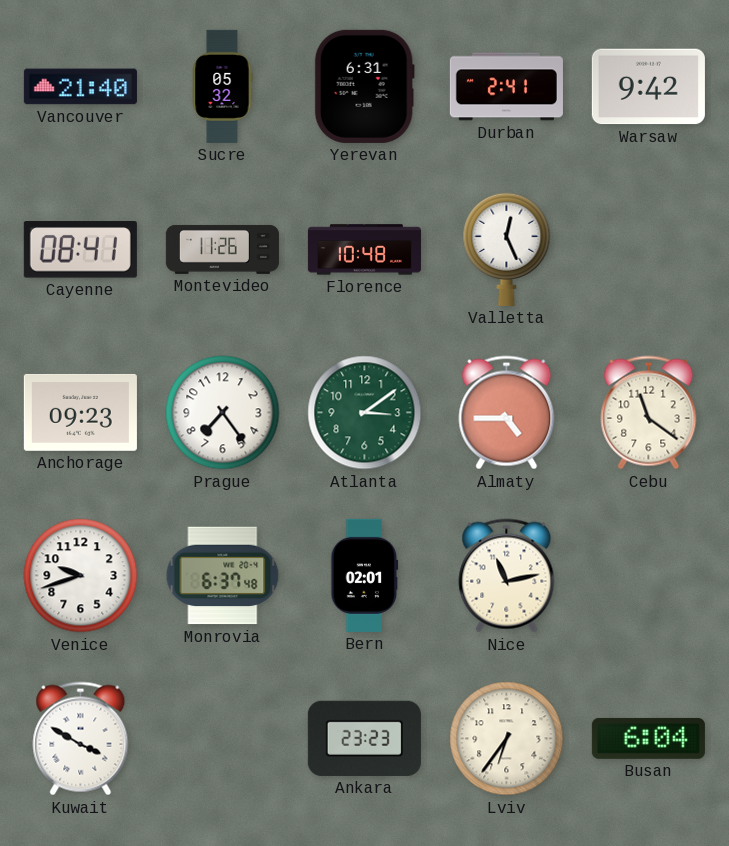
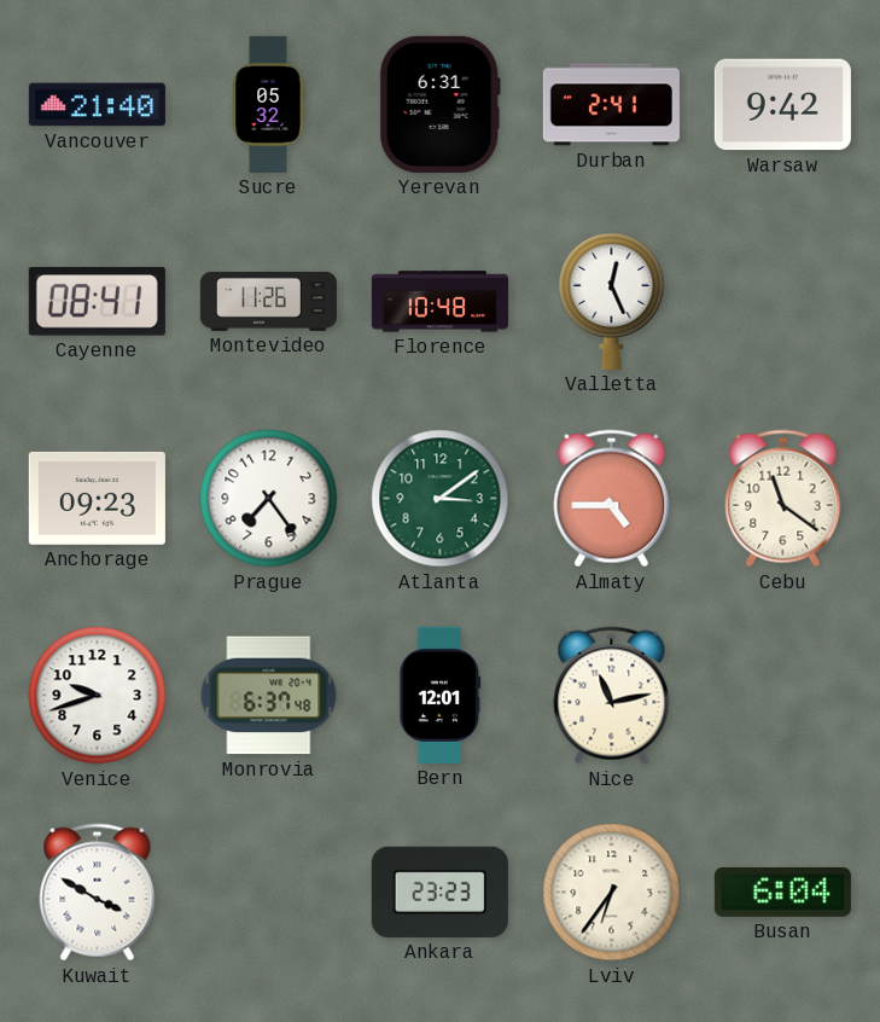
Bern: 02:01 -> 12:01
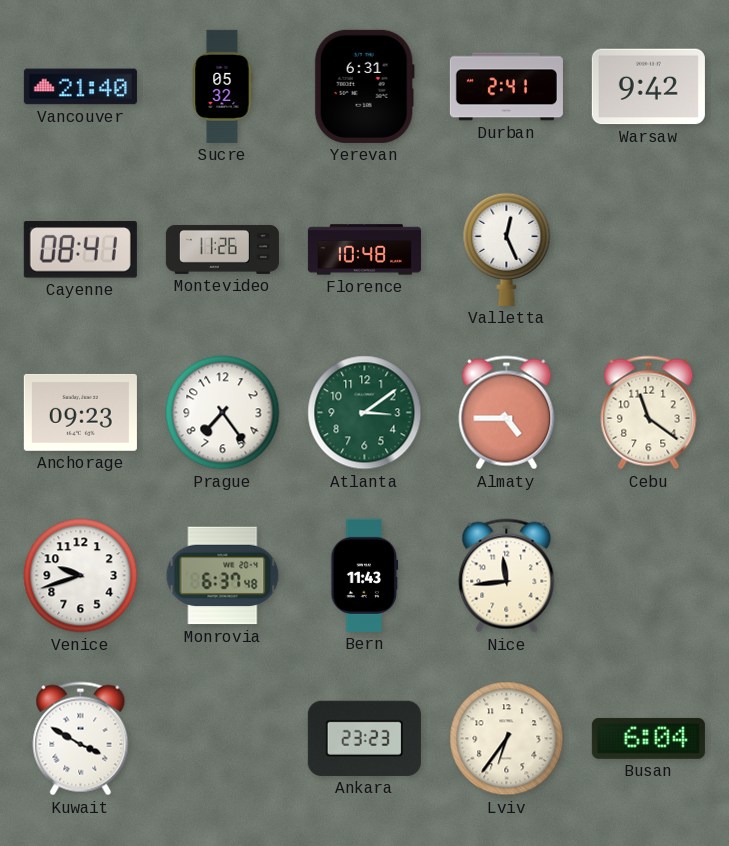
Bern: 12:01 -> 11:43
Nice: 11:13 -> 11:44
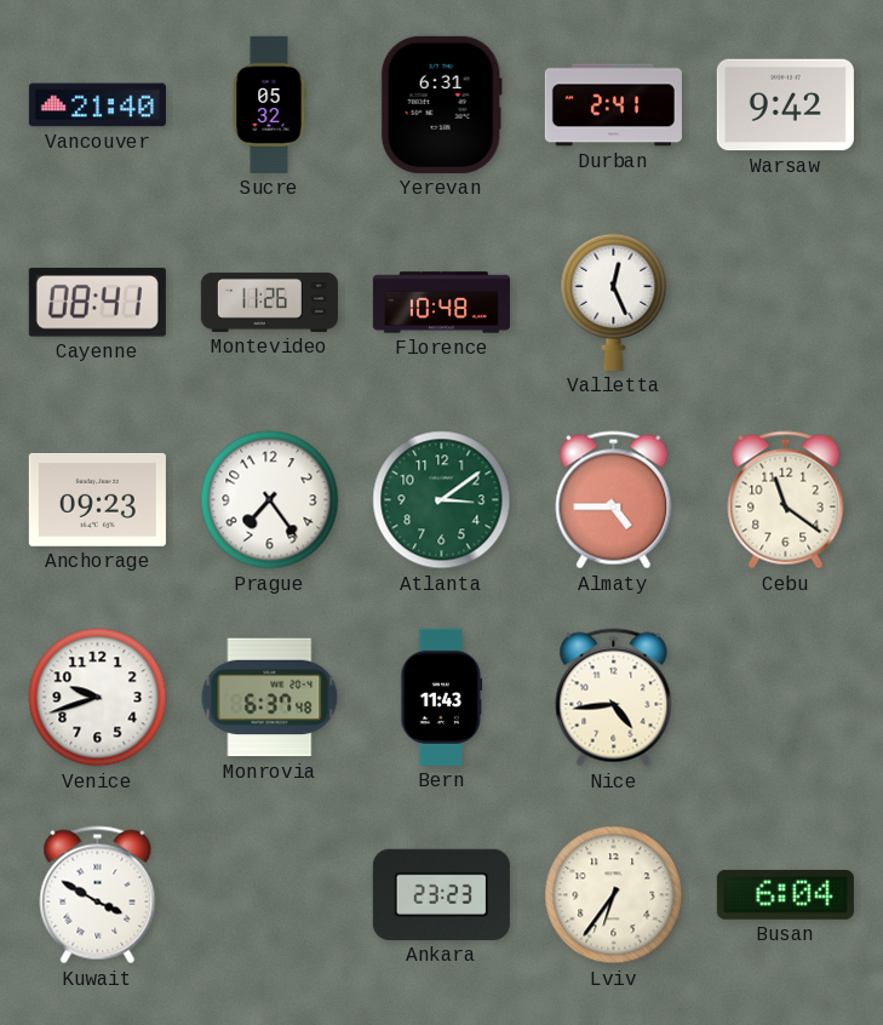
Nice: 11:44 -> 4:44
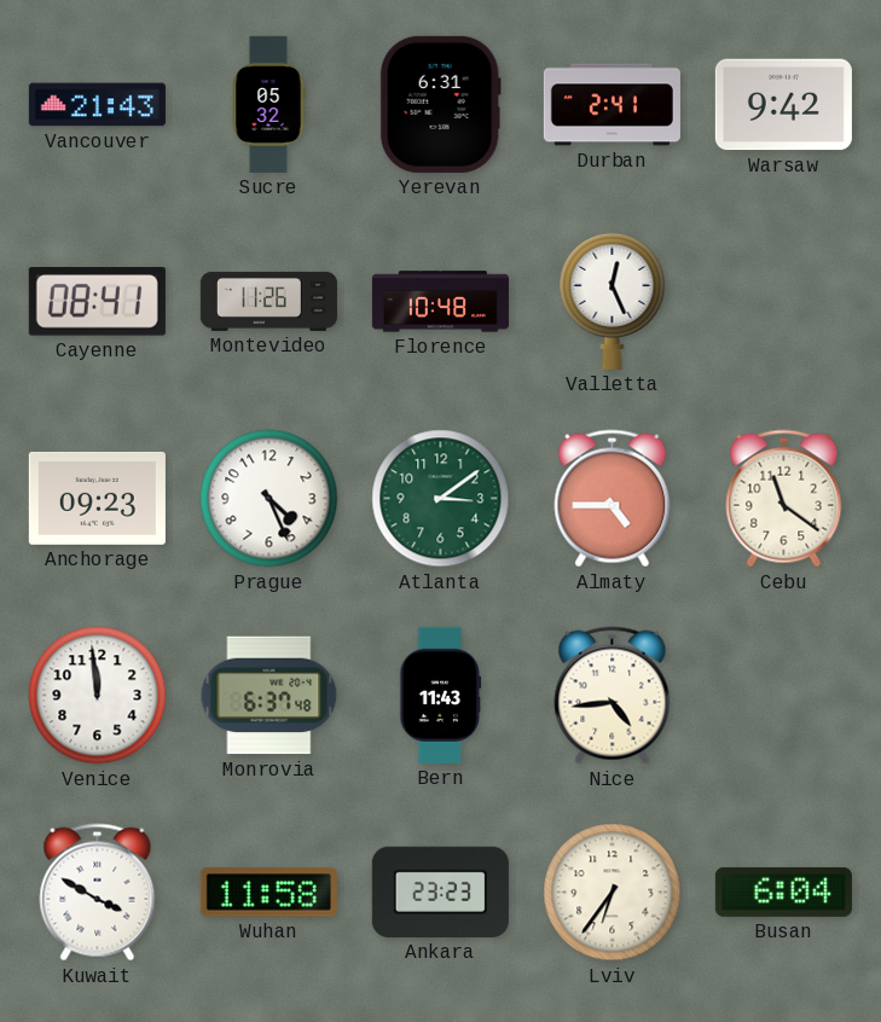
Vancouver: 21:40 -> 21:43
Prague: 7:24 -> 4:26
Venice: 9:42 -> 11:59
Wuhan: none -> 11:58
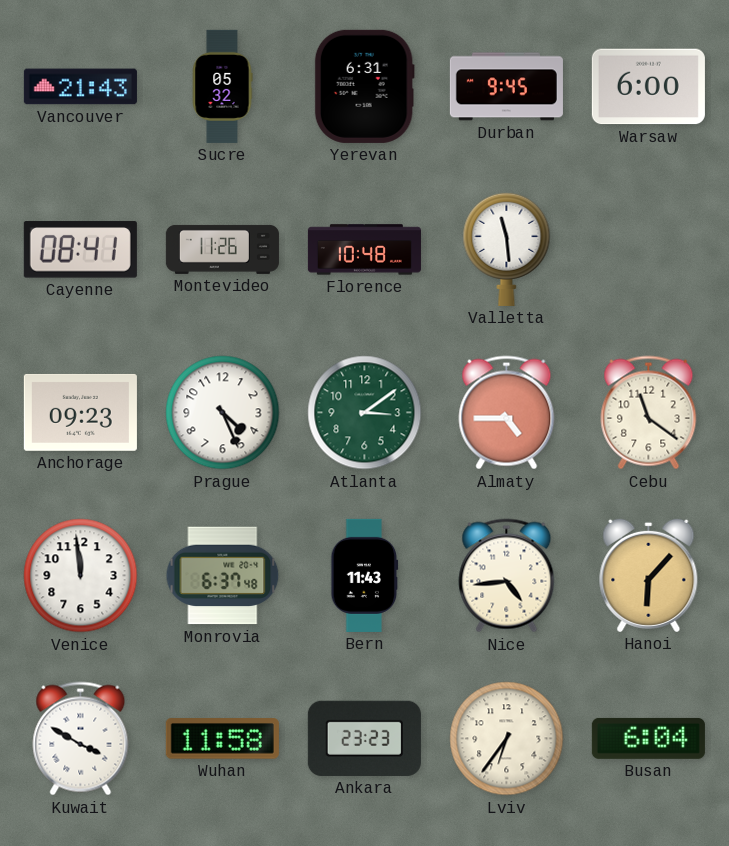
Durban: 2:41 -> 9:45
Warsaw: 9:42 -> 6:00
Valletta: 12:26 -> 11:29
Hanoi: none -> 6:07
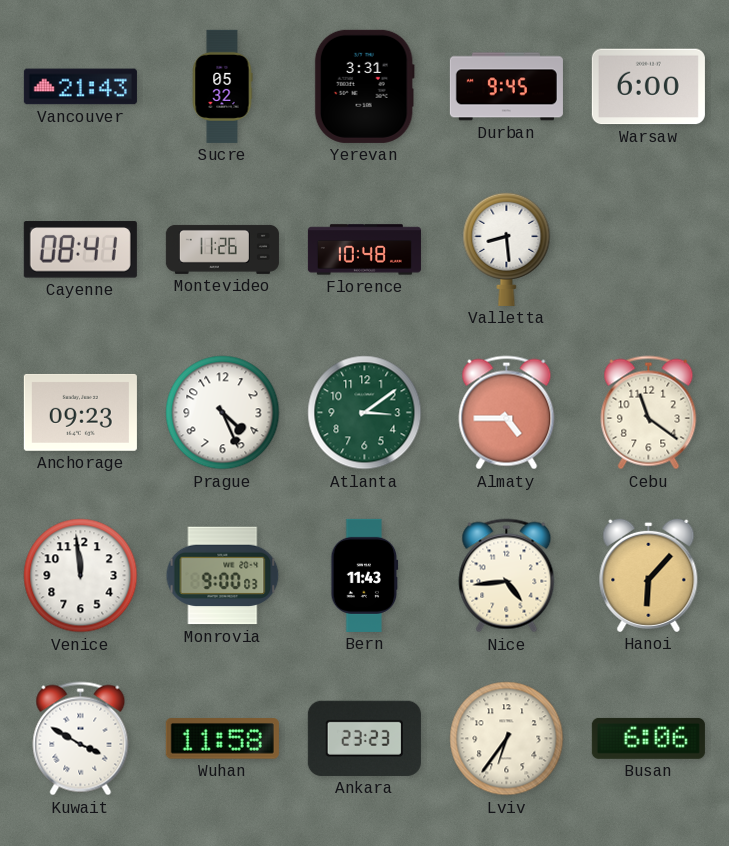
Yerevan: 6:31 -> 3:31
Valletta: 11:29 -> 8:29
Monrovia: 6:37 -> 9:00
Busan: 6:04 -> 6:06
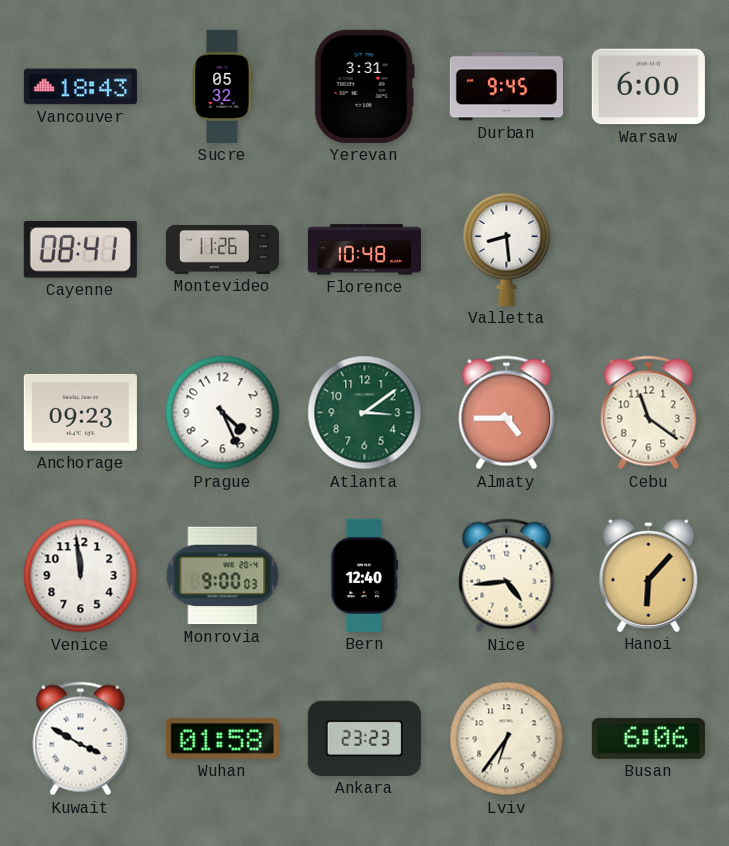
Vancouver: 21:43 -> 18:43
Bern: 11:43 -> 12:40
Wuhan: 11:58 -> 01:58
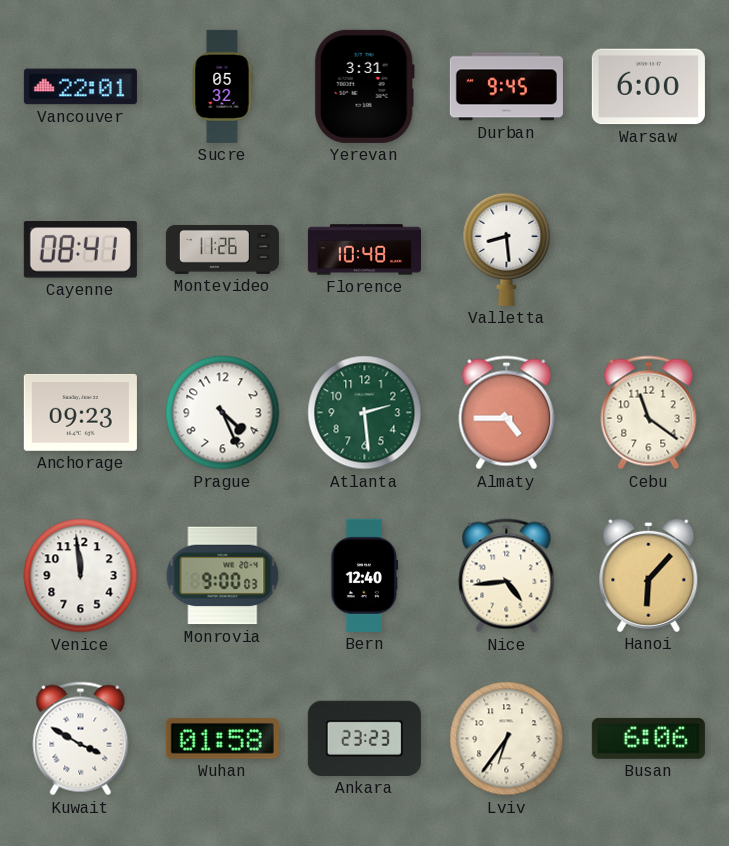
Vancouver: 18:43 -> 22:01
Atlanta: 3:09 -> 2:29
